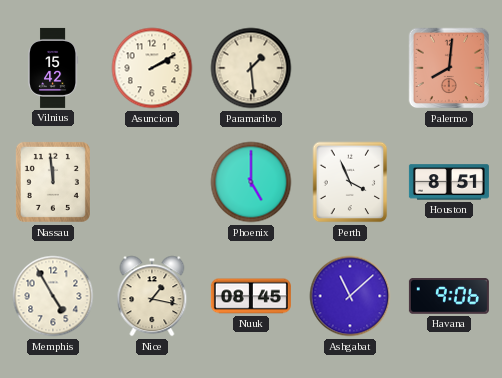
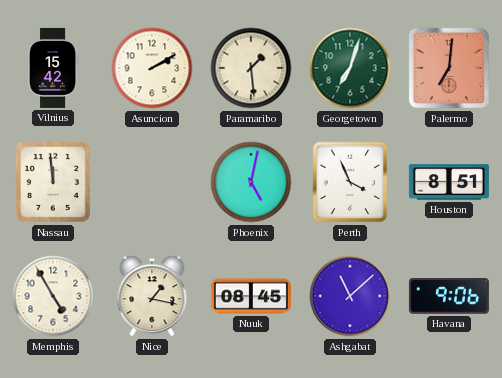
Georgetown: none -> 7:03
Palermo: 8:01 -> 7:01
Phoenix: 5:00 -> 5:02
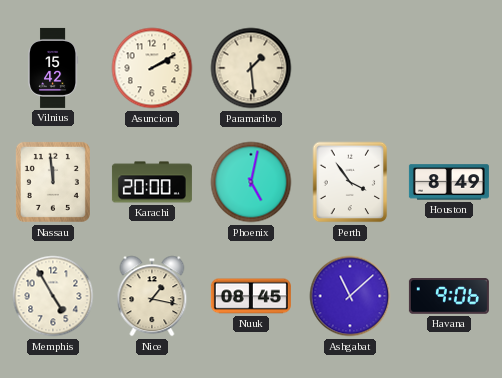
Georgetown: 7:03 -> none
Palermo: 7:01 -> none
Karachi: none -> 20:00
Perth: 3:56 -> 3:54
Houston: 8:51 -> 8:49
